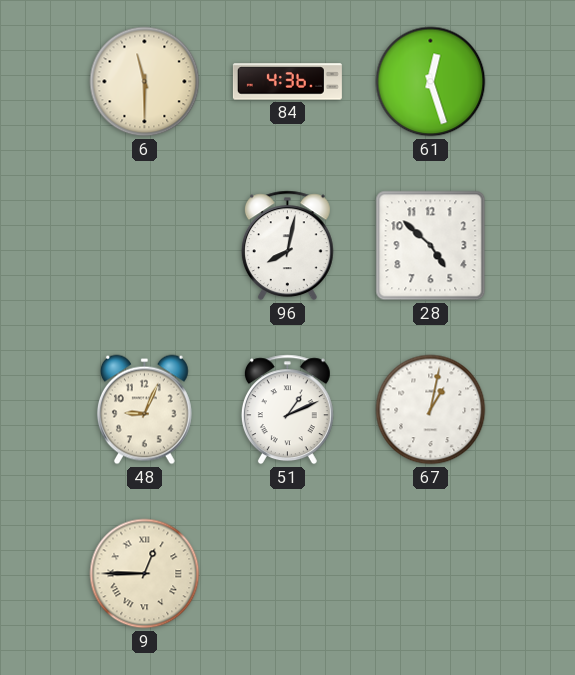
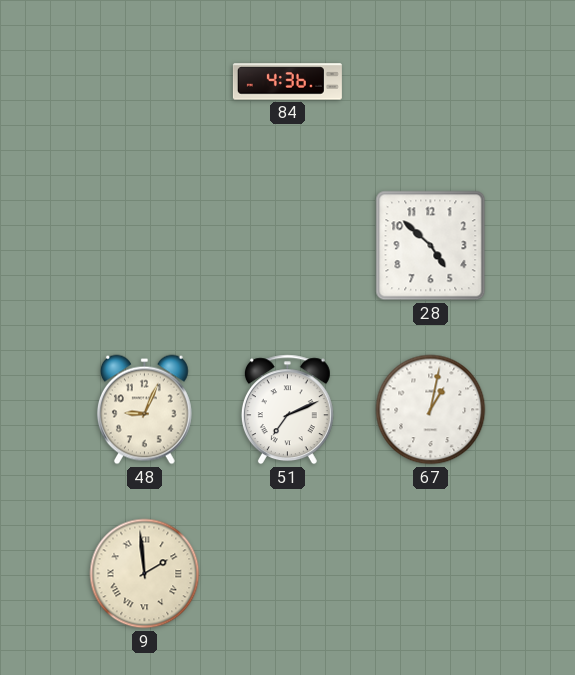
6: 11:30 -> none
61: 12:27 -> none
96: 8:02 -> none
51: 1:11 -> 7:11
9: 12:45 -> 1:59
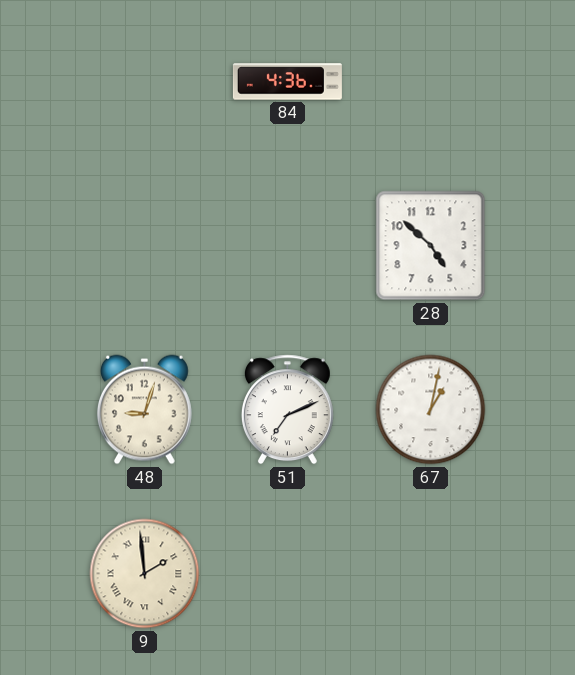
48: 9:04 -> 9:03
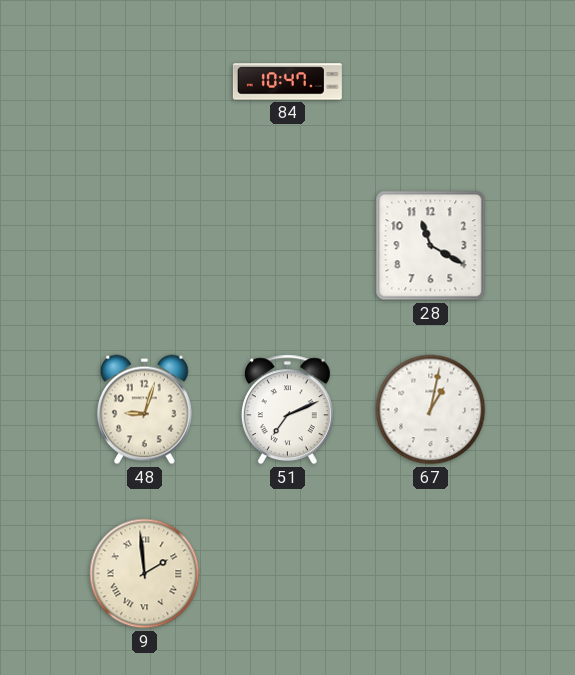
84: 4:36 -> 10:47
28: 4:52 -> 11:20
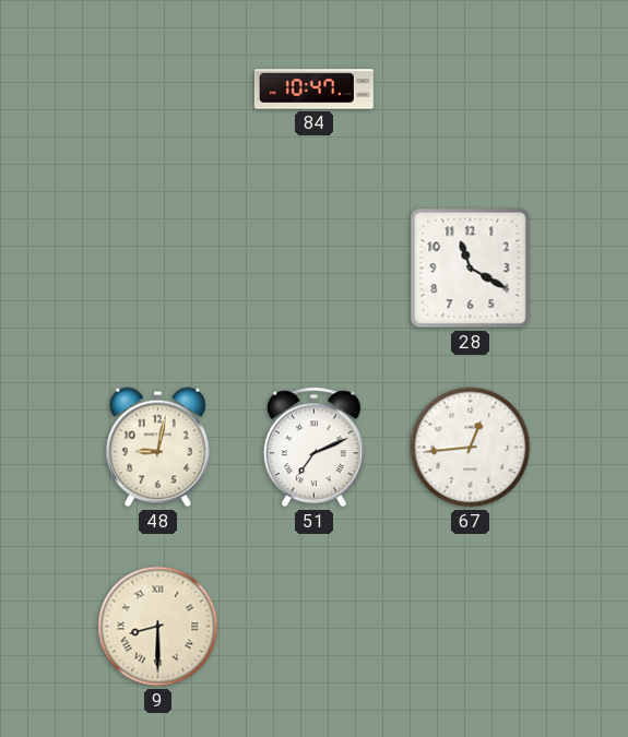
48: 9:03 -> 9:02
67: 1:02 -> 12:44
9: 1:59 -> 8:30
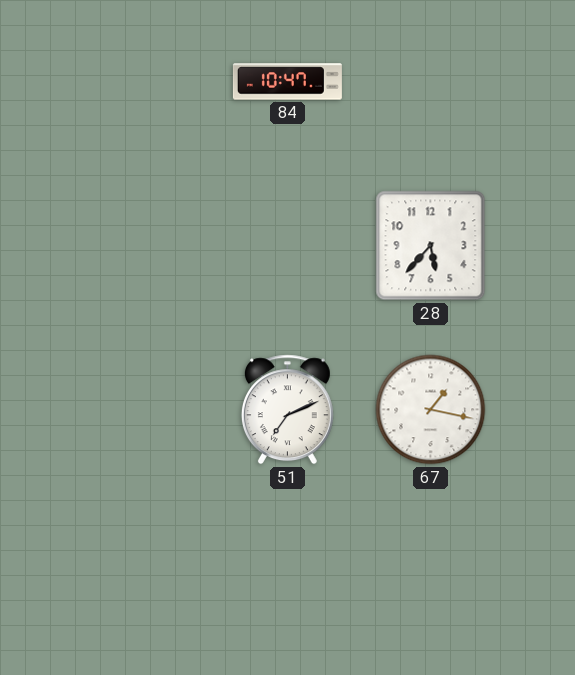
28: 11:20 -> 5:37
48: 9:02 -> none
67: 12:44 -> 1:17
9: 8:30 -> none
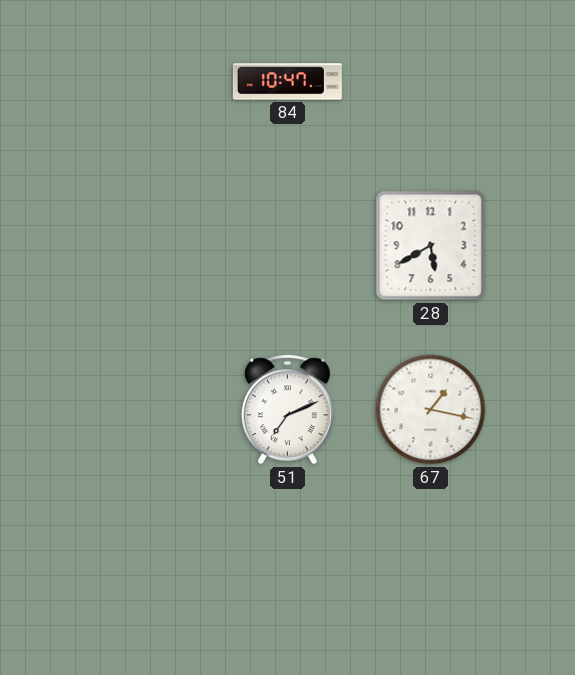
28: 5:37 -> 5:40
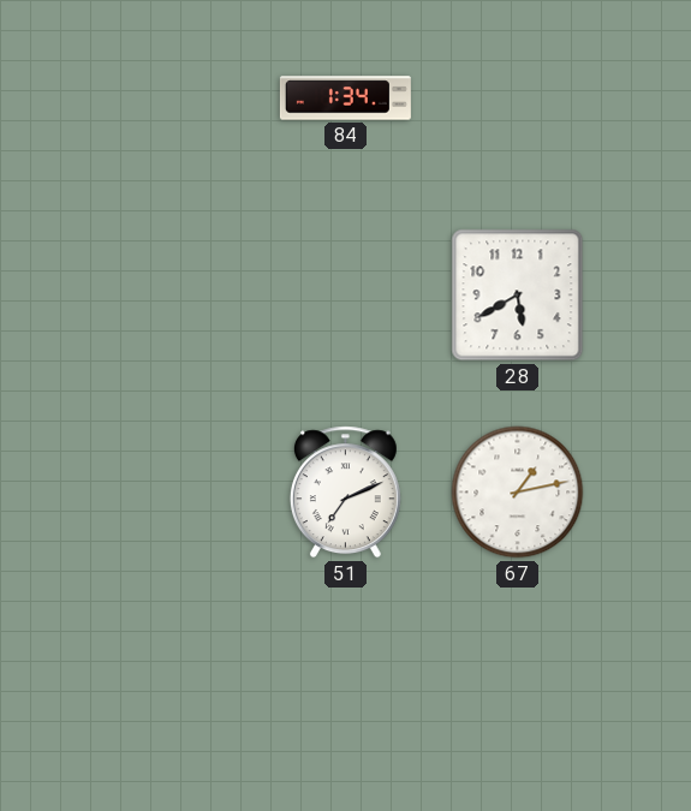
84: 10:47 -> 1:34
67: 1:17 -> 1:13
